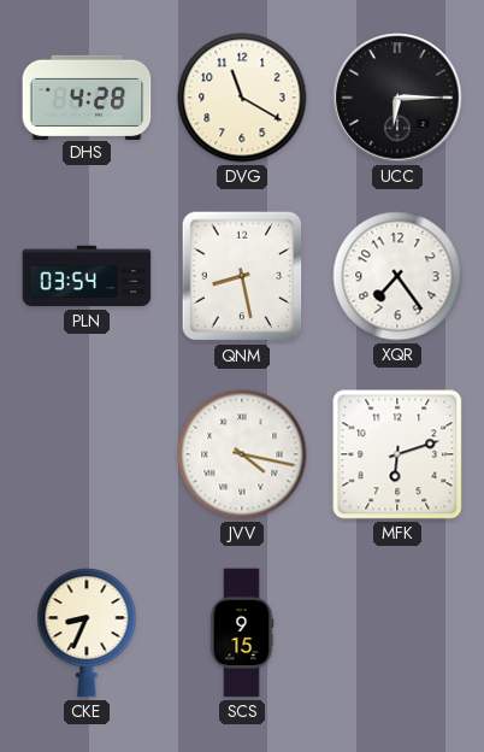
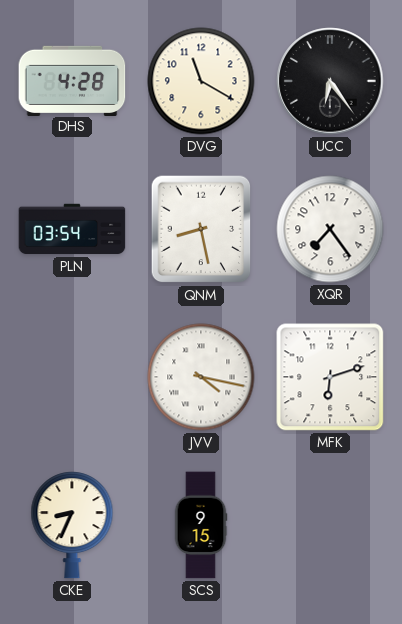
UCC: 6:15 -> 6:24
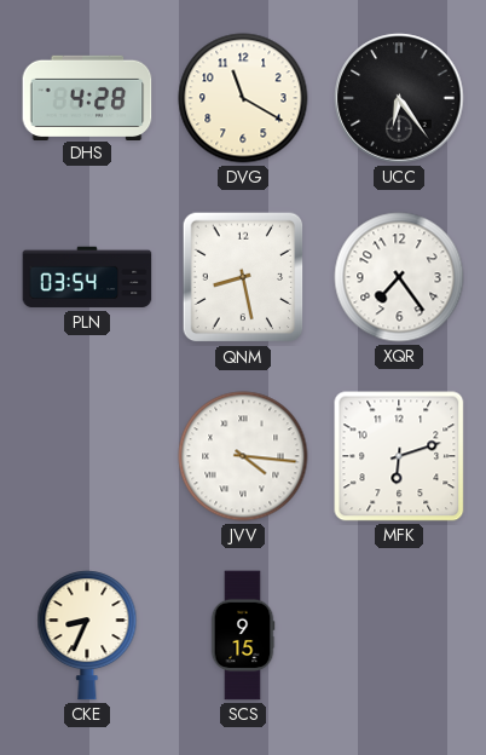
JVV: 4:17 -> 4:16
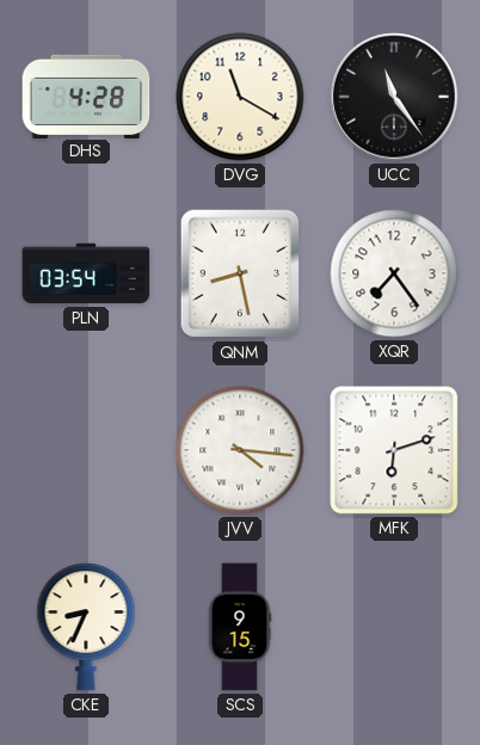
UCC: 6:24 -> 11:24
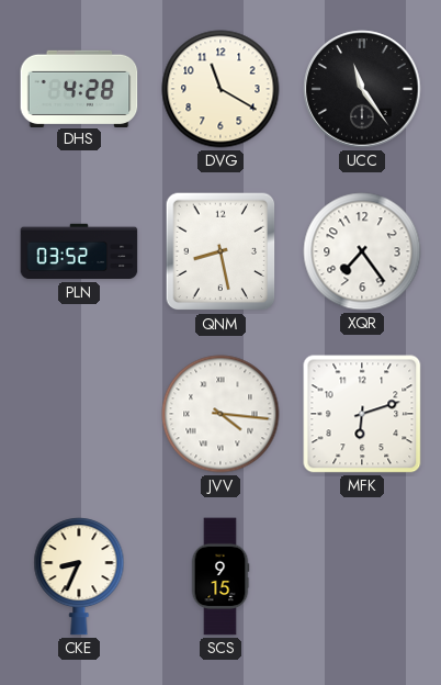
PLN: 03:54 -> 03:52
